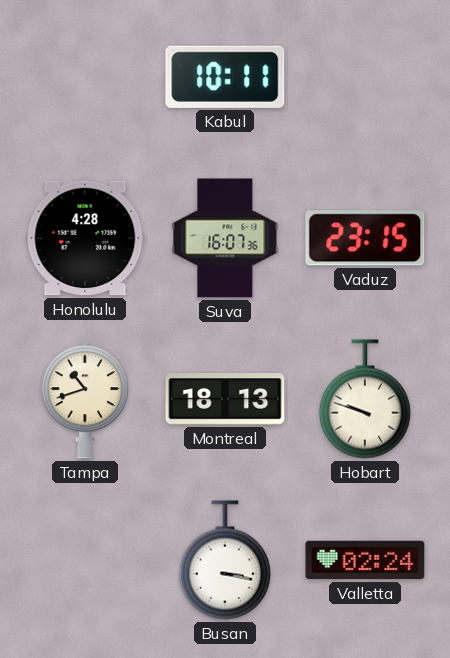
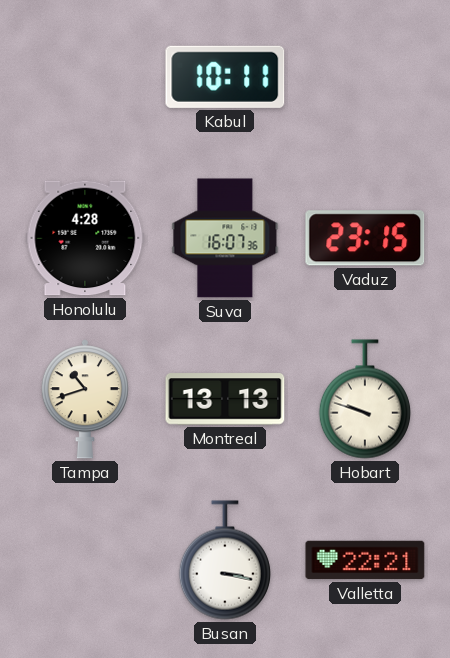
Montreal: 18:13 -> 13:13
Valletta: 02:24 -> 22:21
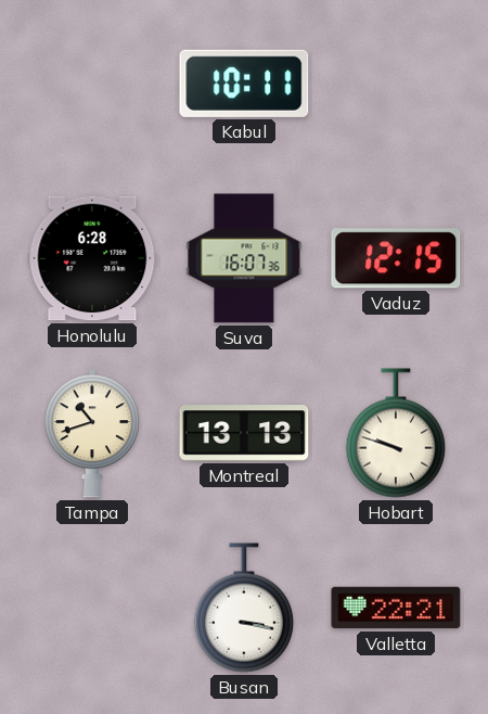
Honolulu: 4:28 -> 6:28
Vaduz: 23:15 -> 12:15
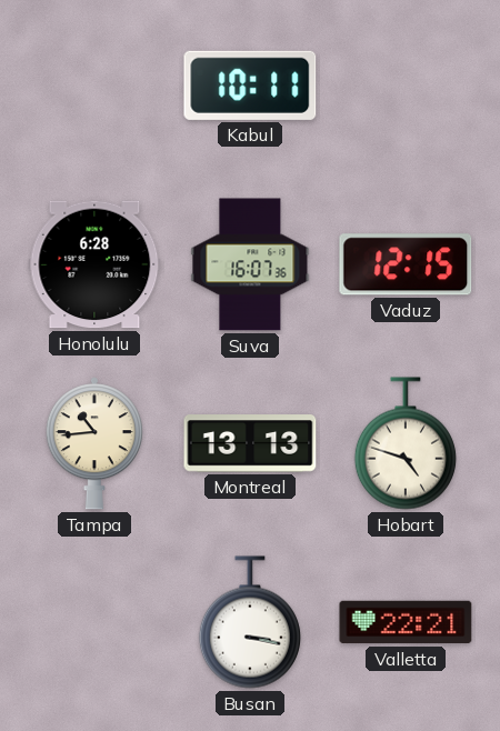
Tampa: 10:42 -> 10:44
Hobart: 9:48 -> 4:48
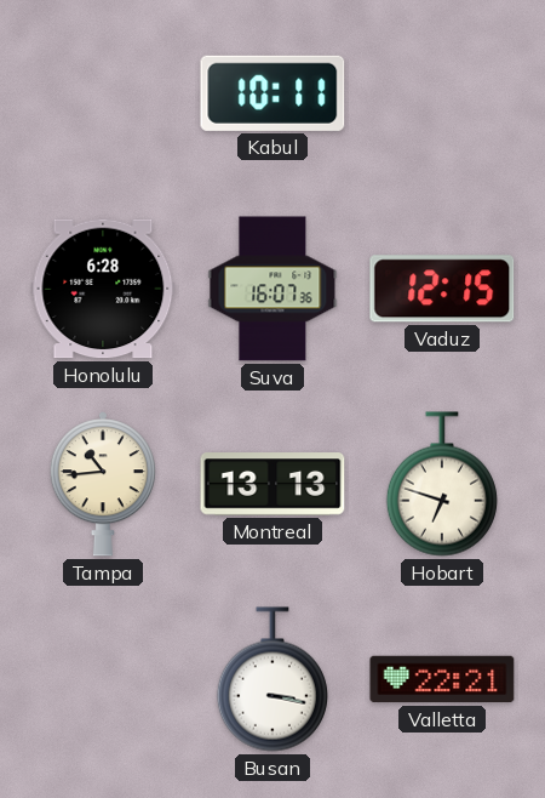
Hobart: 4:48 -> 6:48
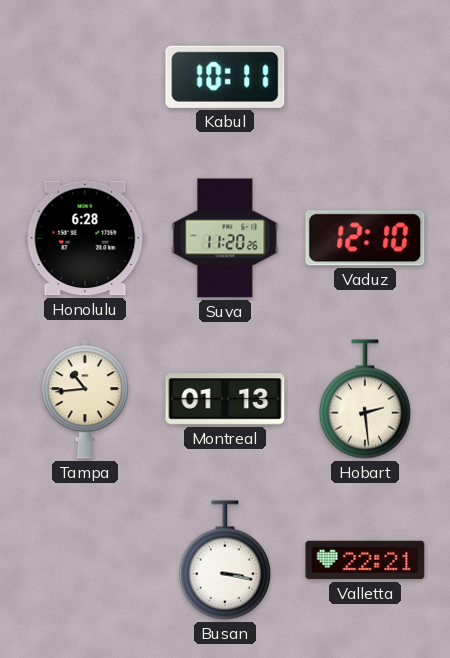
Suva: 16:07 -> 11:20
Vaduz: 12:15 -> 12:10
Montreal: 13:13 -> 01:13
Hobart: 6:48 -> 2:29
